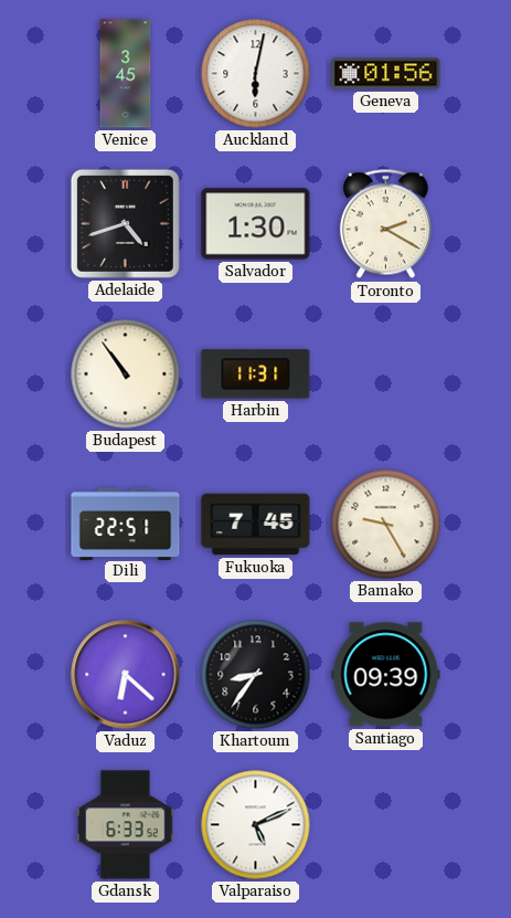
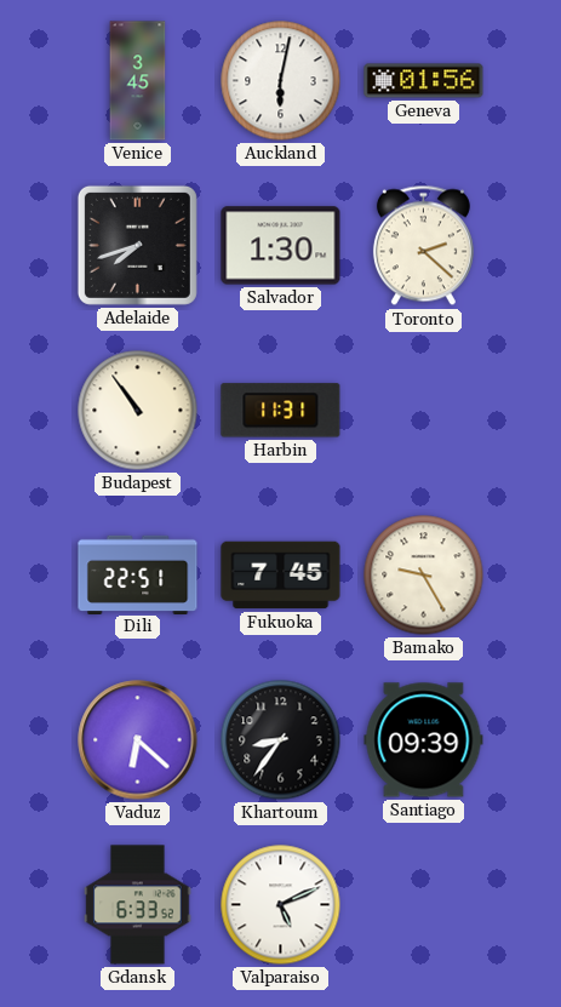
Adelaide: 4:42 -> 7:42
Toronto: 2:20 -> 2:22
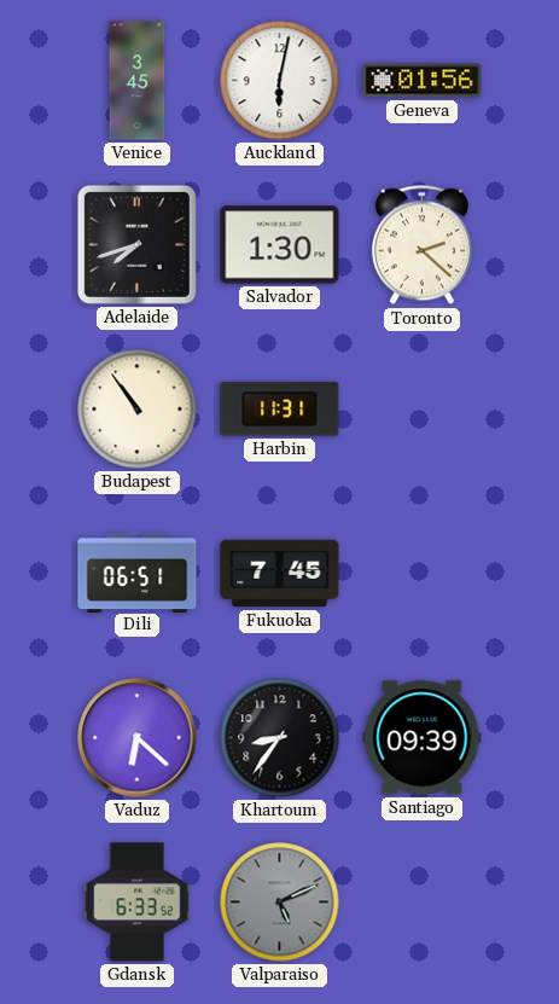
Dili: 22:51 -> 06:51
Bamako: 9:25 -> none
Valparaiso dial: white -> grey
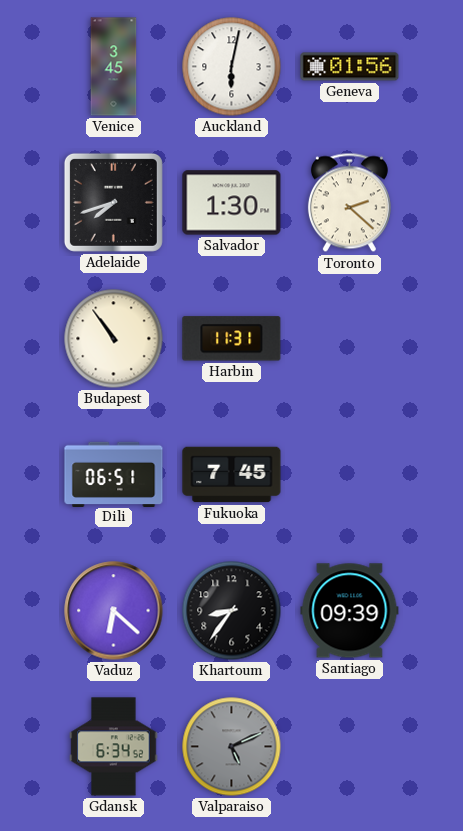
Gdansk: 6:33 -> 6:34
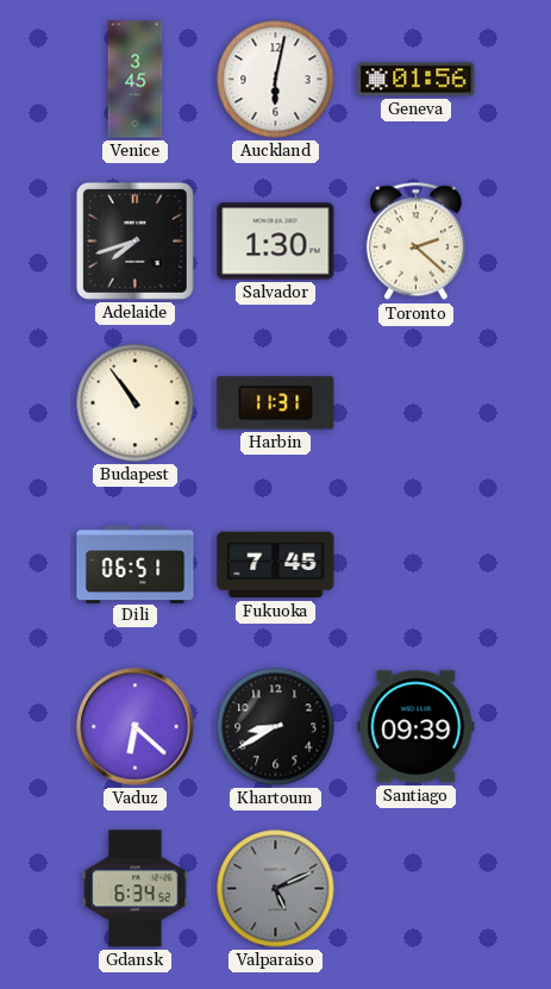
Khartoum: 8:36 -> 8:40
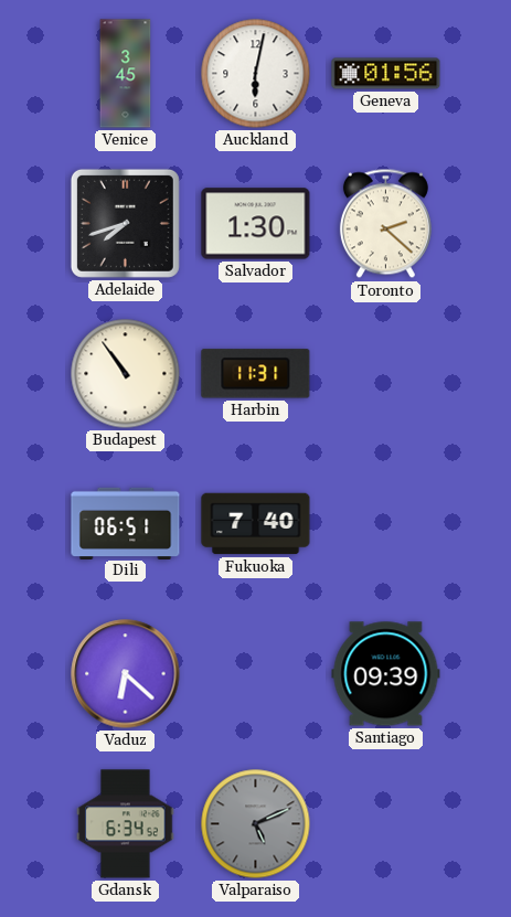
Fukuoka: 7:45 -> 7:40
Khartoum: 8:40 -> none
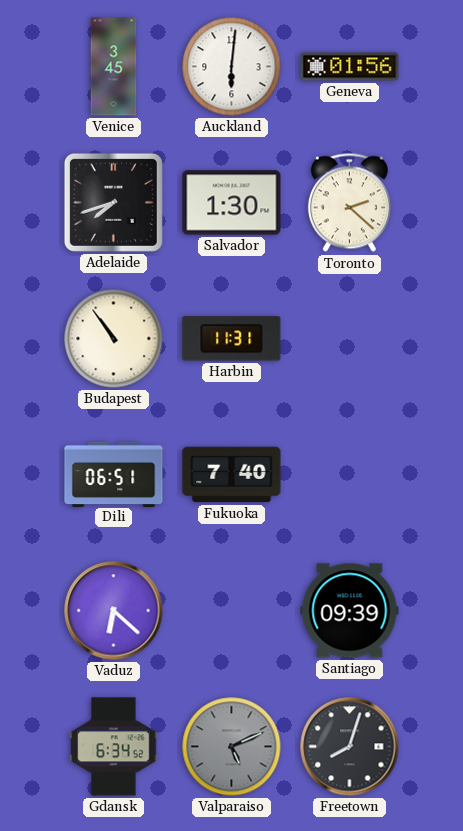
Auckland: 6:02 -> 6:01
Freetown: none -> 8:03
